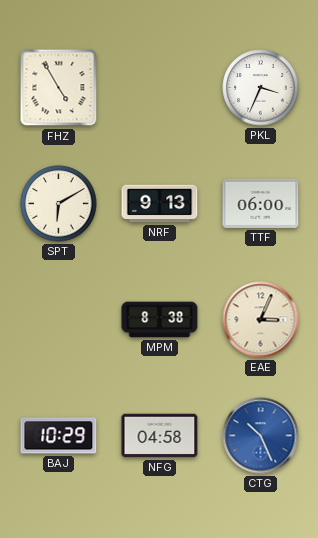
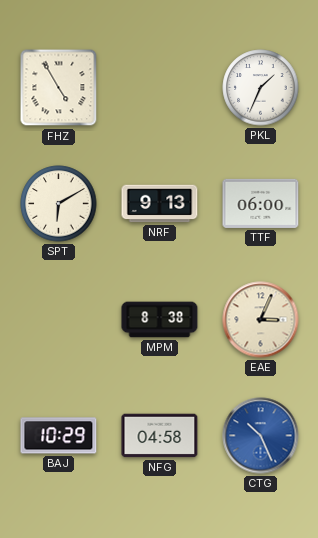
PKL: 3:34 -> 1:34
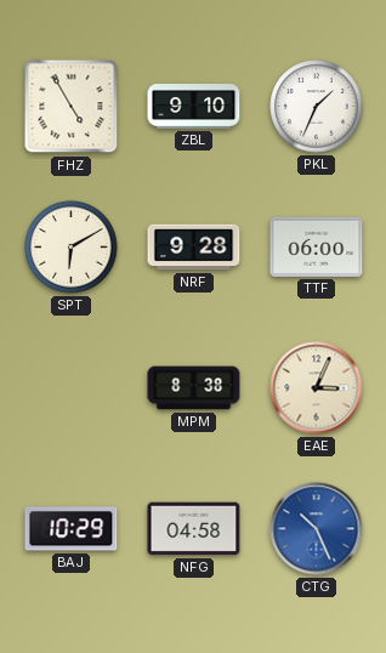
ZBL: none -> 9:10
NRF: 9:13 -> 9:28
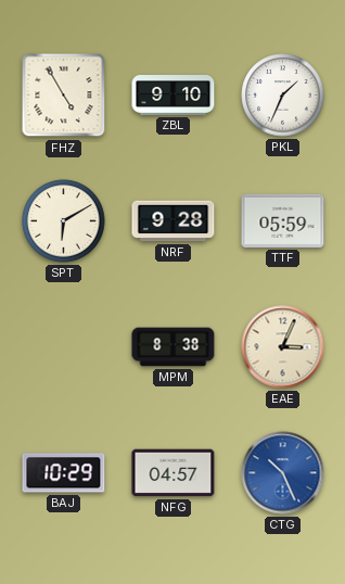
TTF: 06:00 -> 05:59
NFG: 04:58 -> 04:57
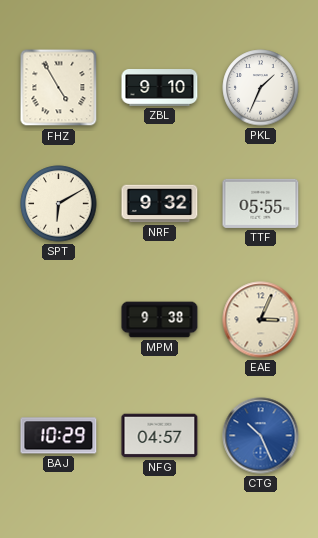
NRF: 9:28 -> 9:32
TTF: 05:59 -> 05:55
MPM: 8:38 -> 9:38
